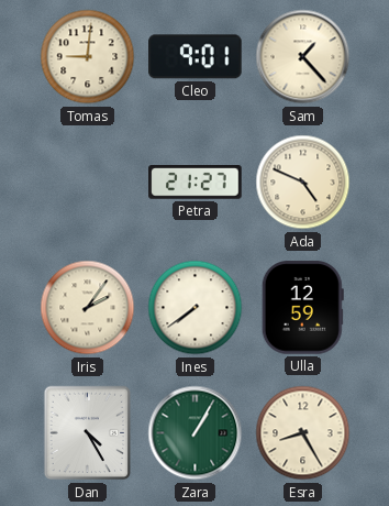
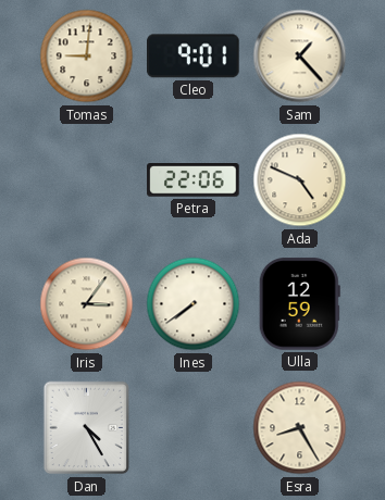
Petra: 21:27 -> 22:06
Iris: 2:06 -> 3:06
Zara: 1:05 -> none
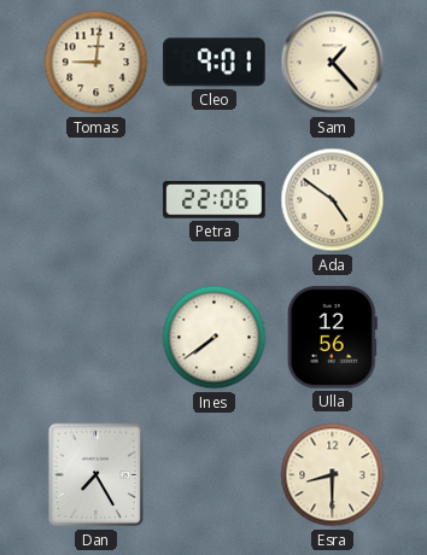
Ada: 4:49 -> 4:51
Iris: 3:06 -> none
Ulla: 12:59 -> 12:56
Dan: 4:25 -> 7:25
Esra: 8:25 -> 8:30
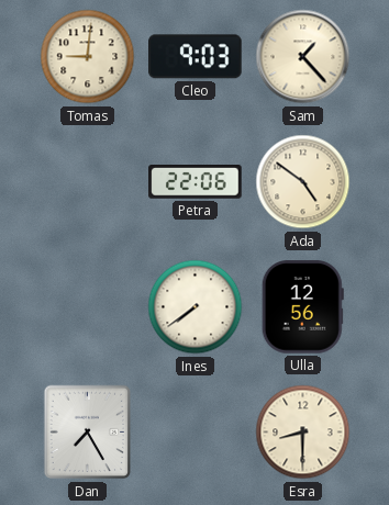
Cleo: 9:01 -> 9:03
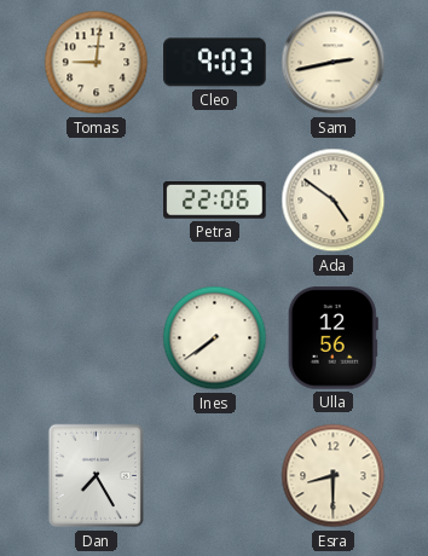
Sam: 1:23 -> 2:43
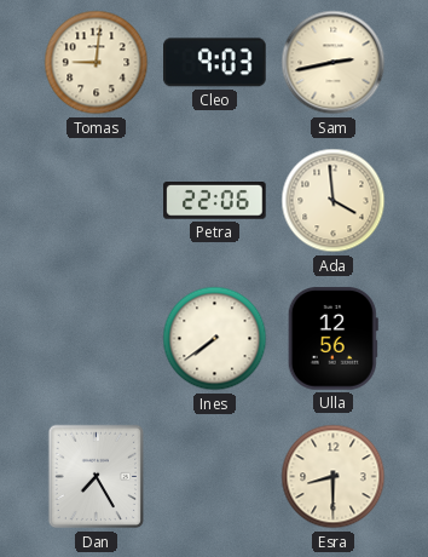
Ada: 4:51 -> 3:59
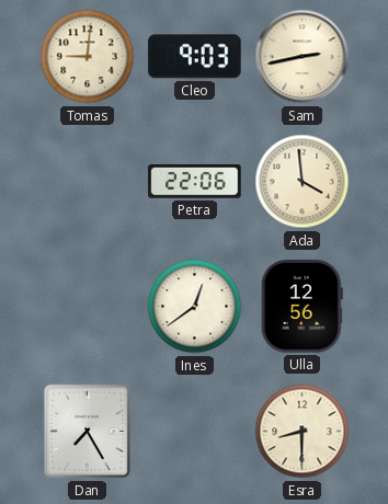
Ines: 7:39 -> 12:39
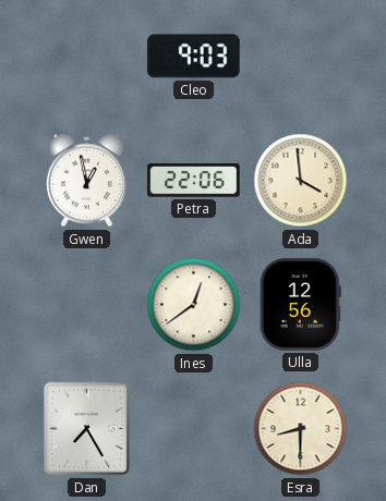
Tomas: 9:01 -> none
Sam: 2:43 -> none
Gwen: none -> 12:58
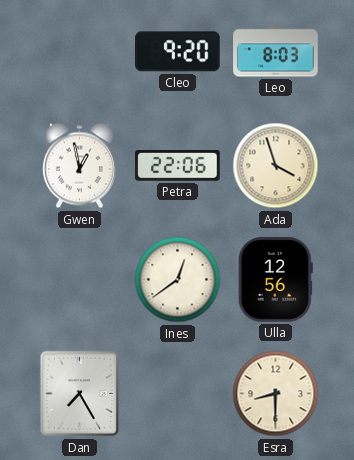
Cleo: 9:03 -> 9:20
Leo: none -> 8:03
Ada: 3:59 -> 3:57
